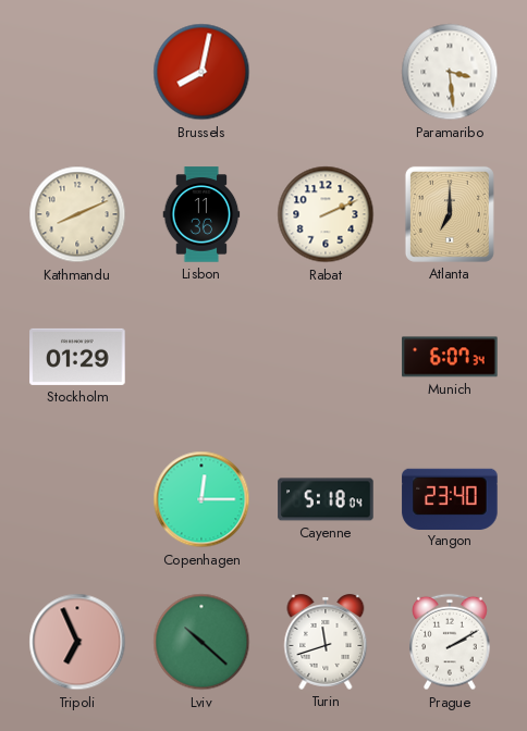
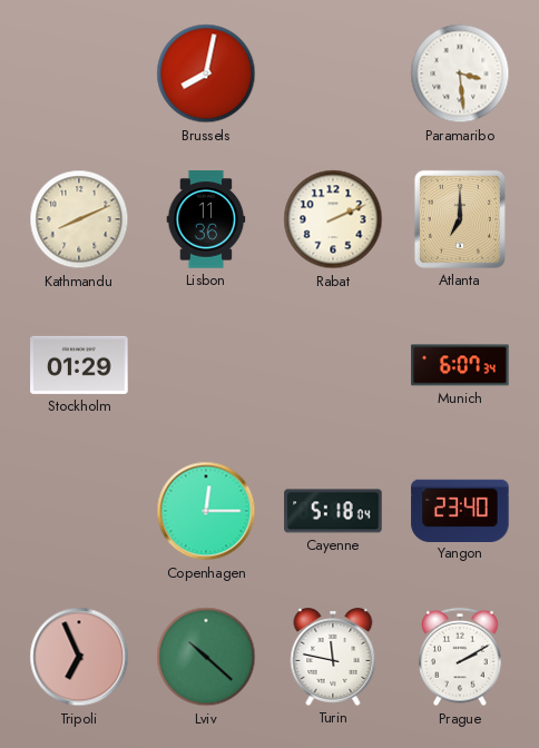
Turin: 11:42 -> 11:47
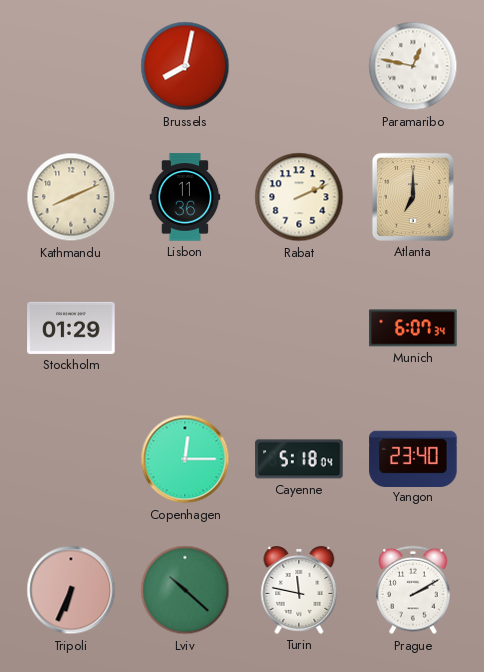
Paramaribo: 3:29 -> 12:47
Tripoli: 6:56 -> 6:34
